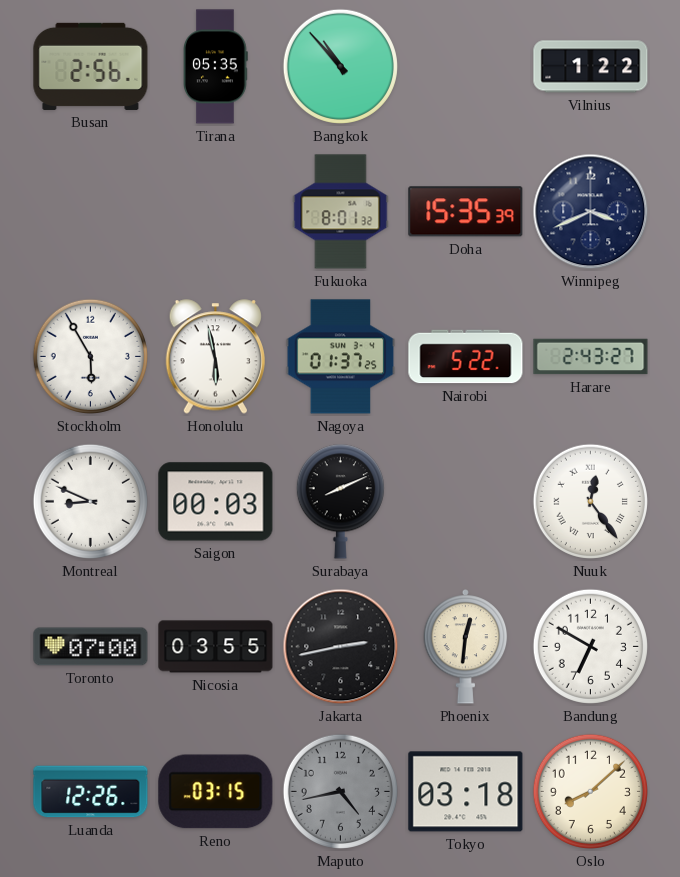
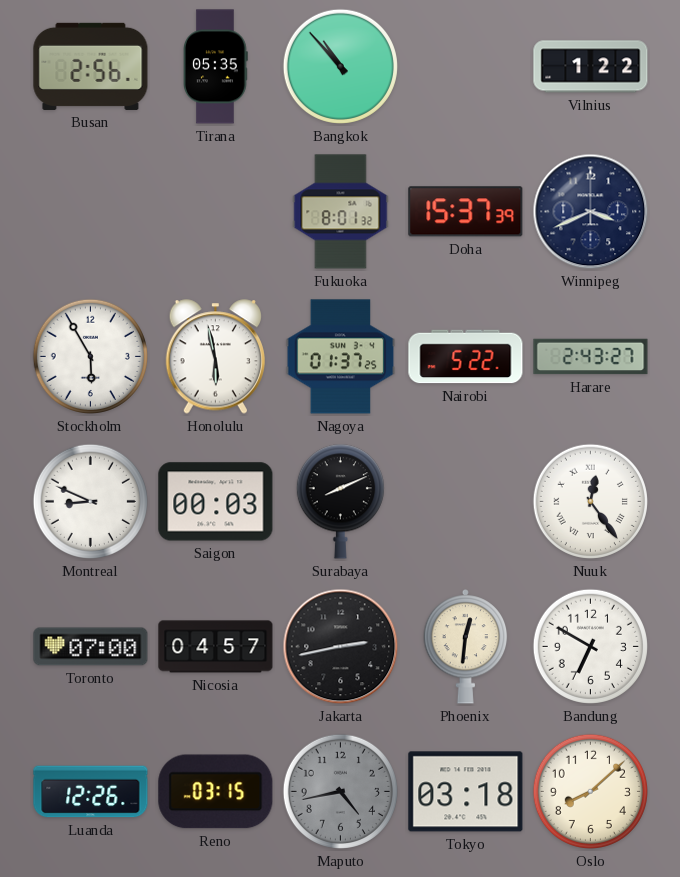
Doha: 15:35 -> 15:37
Nicosia: 03:55 -> 04:57
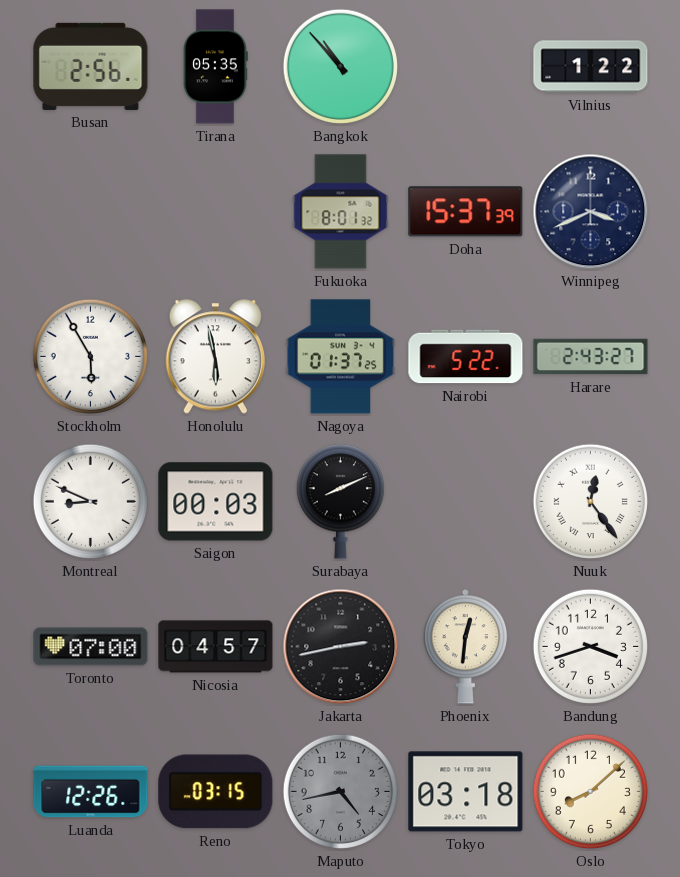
Bandung: 6:50 -> 3:42
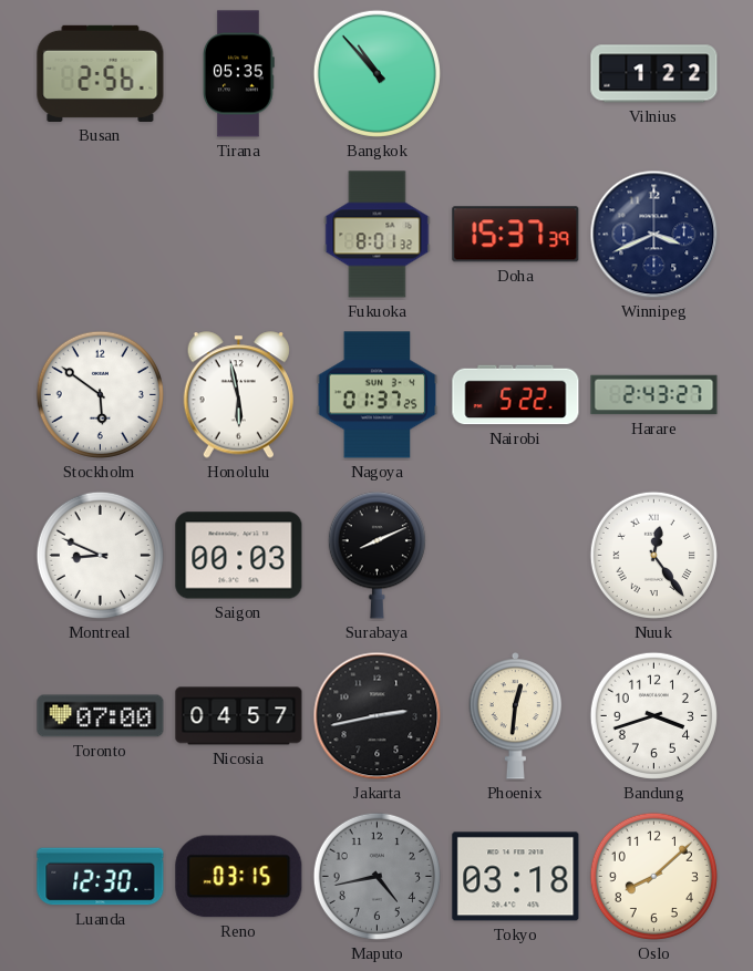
Stockholm: 5:55 -> 5:51
Luanda: 12:26 -> 12:30
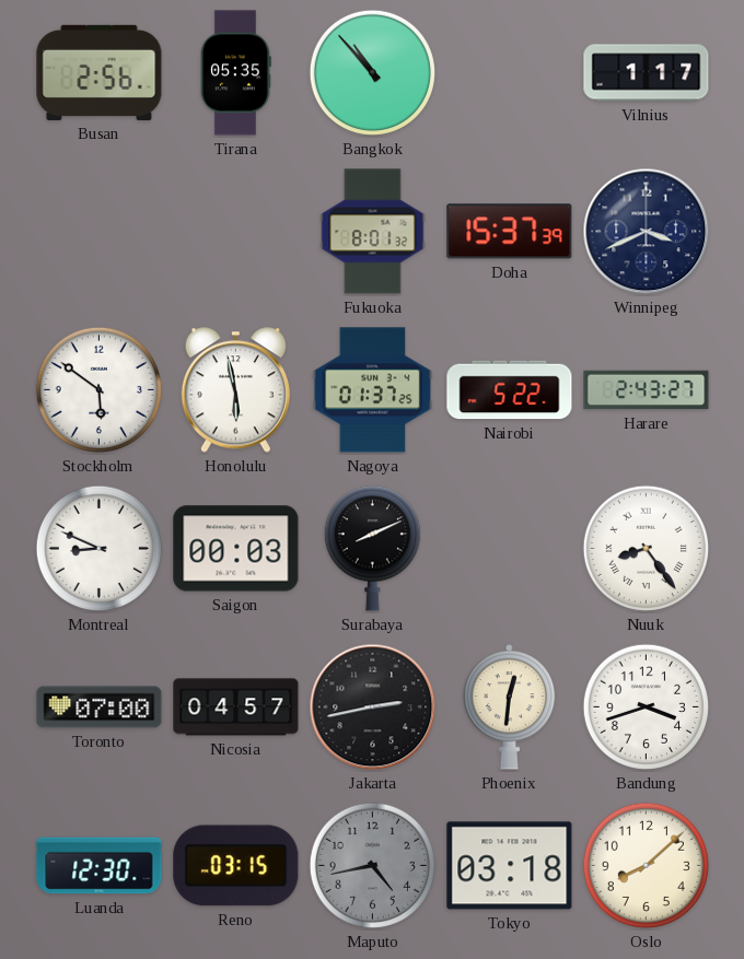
Vilnius: 1:22 -> 1:17
Nuuk: 12:24 -> 8:24
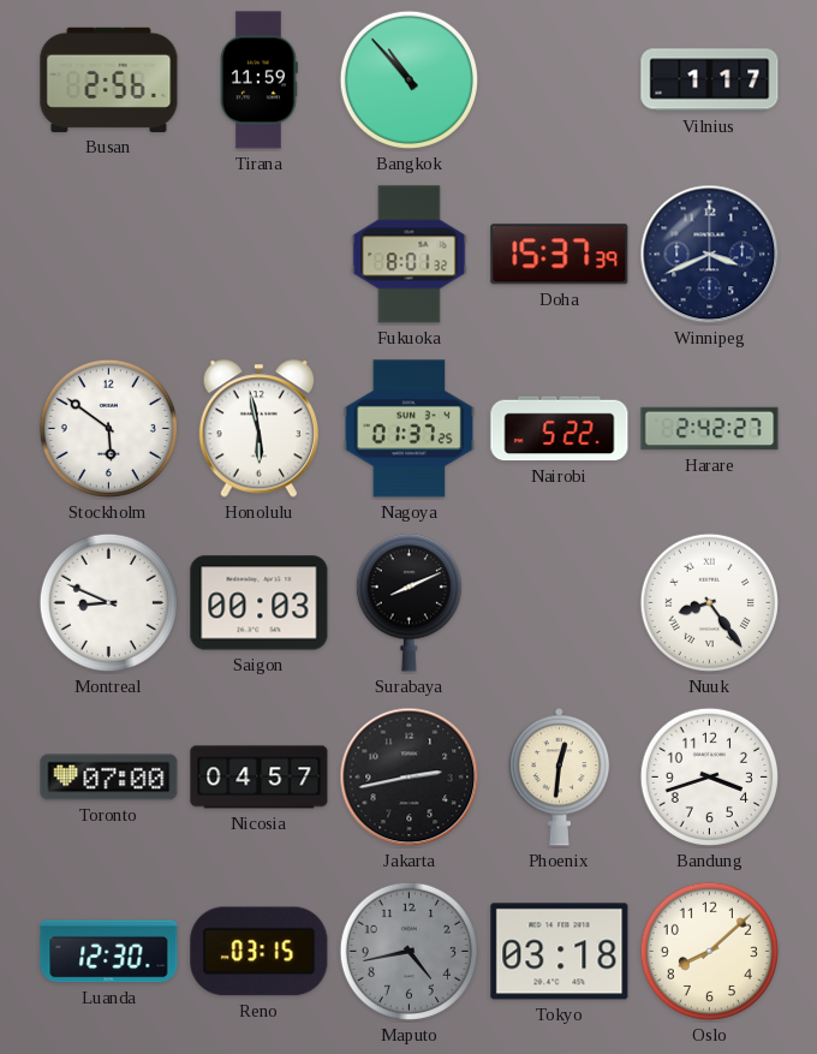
Tirana: 05:35 -> 11:59
Harare: 2:43 -> 2:42
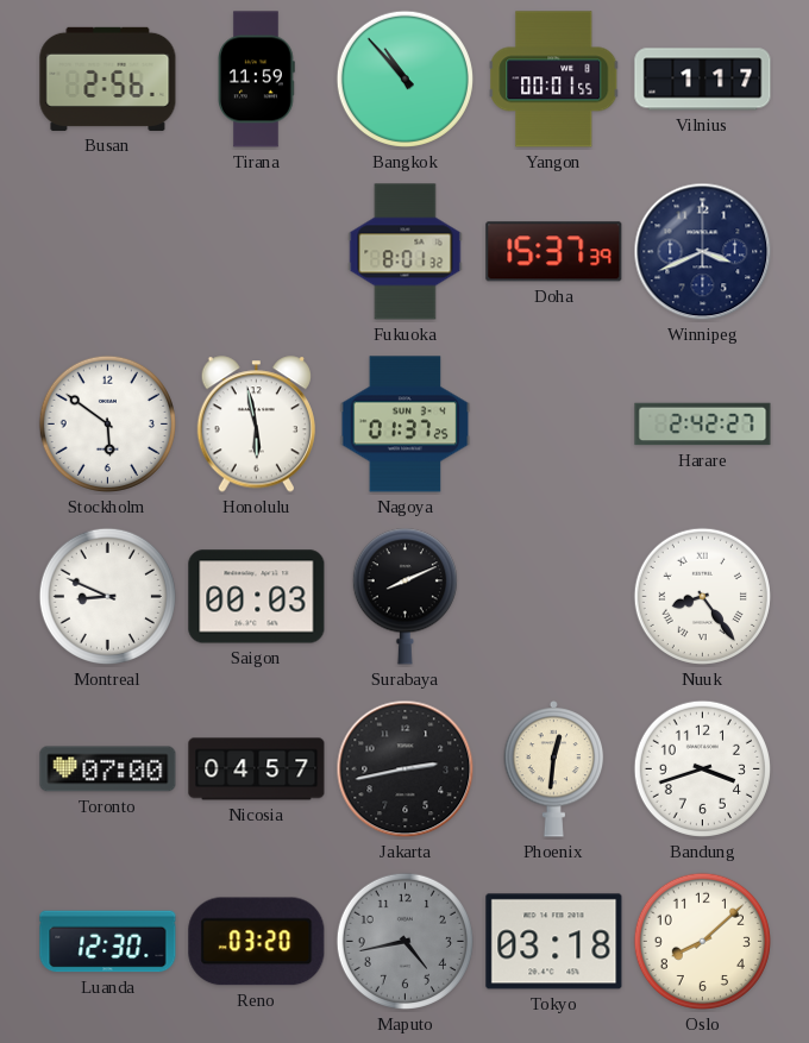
Yangon: none -> 00:01
Nairobi: 5:22 -> none
Reno: 03:15 -> 03:20
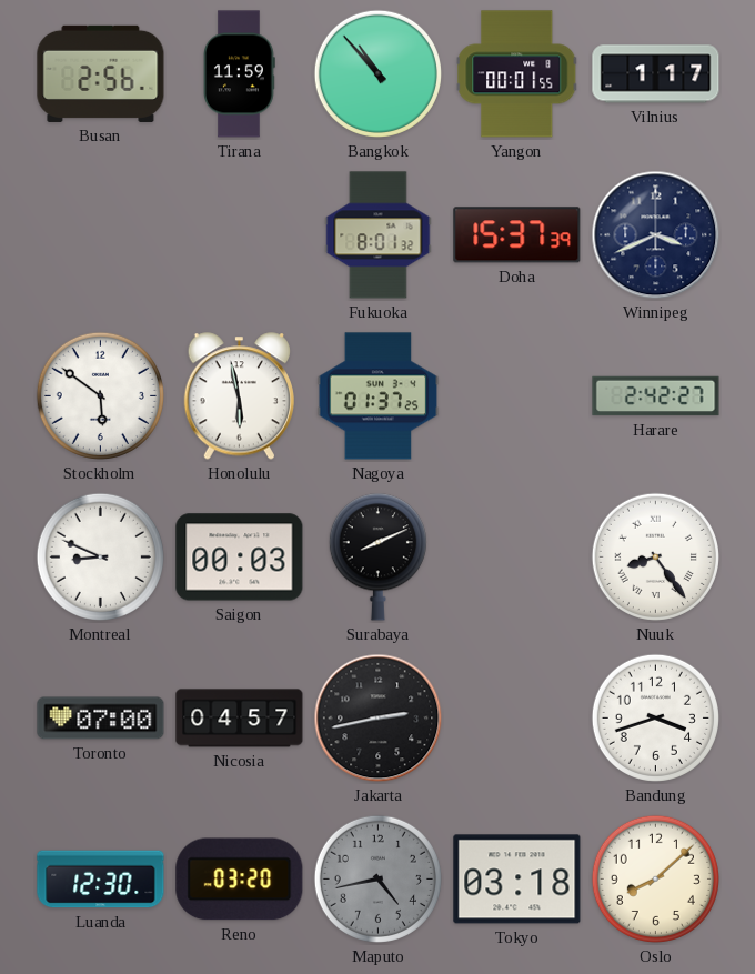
Phoenix: 12:31 -> none
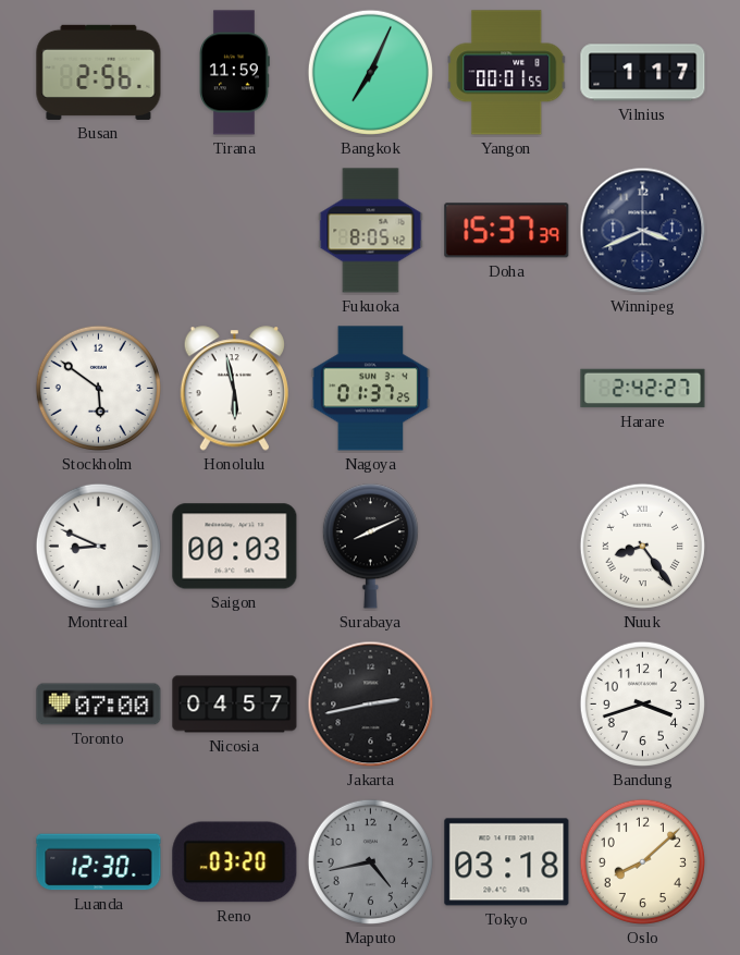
Bangkok: 10:53 -> 7:04
Fukuoka: 8:01 -> 8:05
